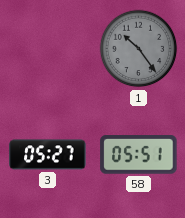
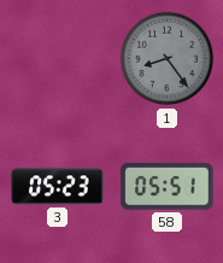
1: 10:24 -> 8:24
3: 05:27 -> 05:23
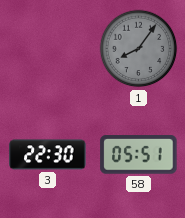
1: 8:24 -> 8:06
3: 05:23 -> 22:30
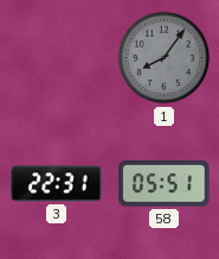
3: 22:30 -> 22:31
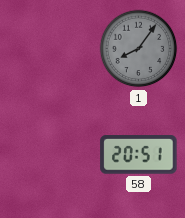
3: 22:31 -> none
58: 05:51 -> 20:51
